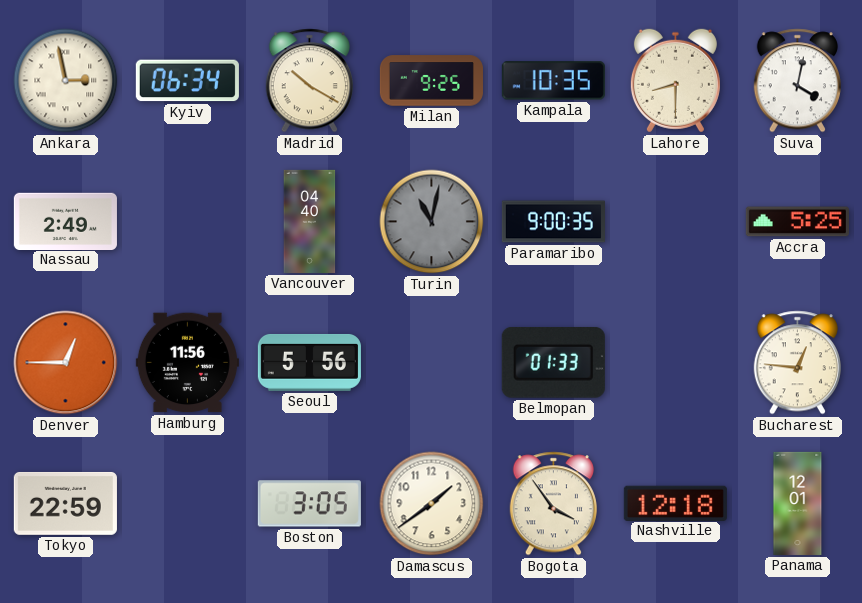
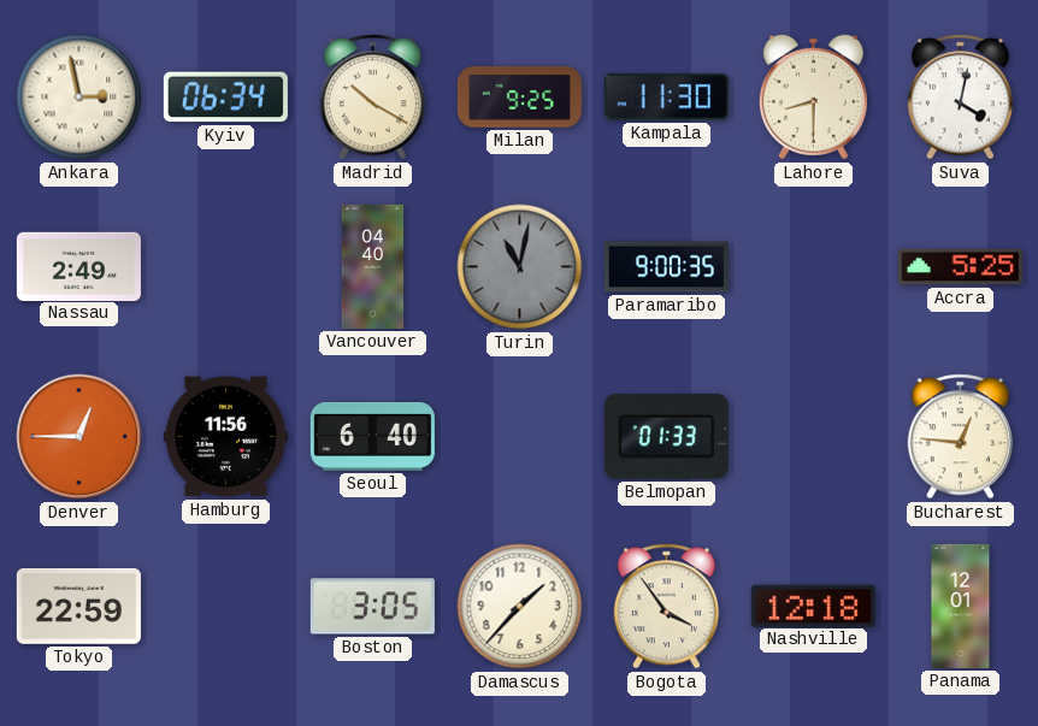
Kampala: 10:35 -> 11:30
Seoul: 5:56 -> 6:40
Damascus: 1:39 -> 1:37
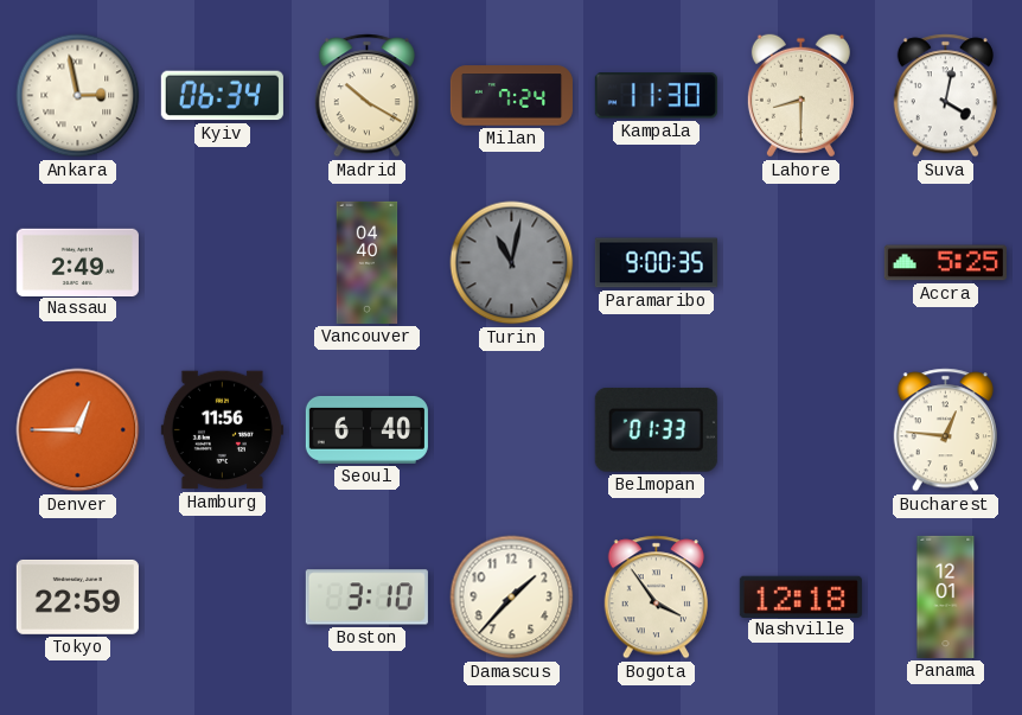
Milan: 9:25 -> 7:24
Boston: 3:05 -> 3:10
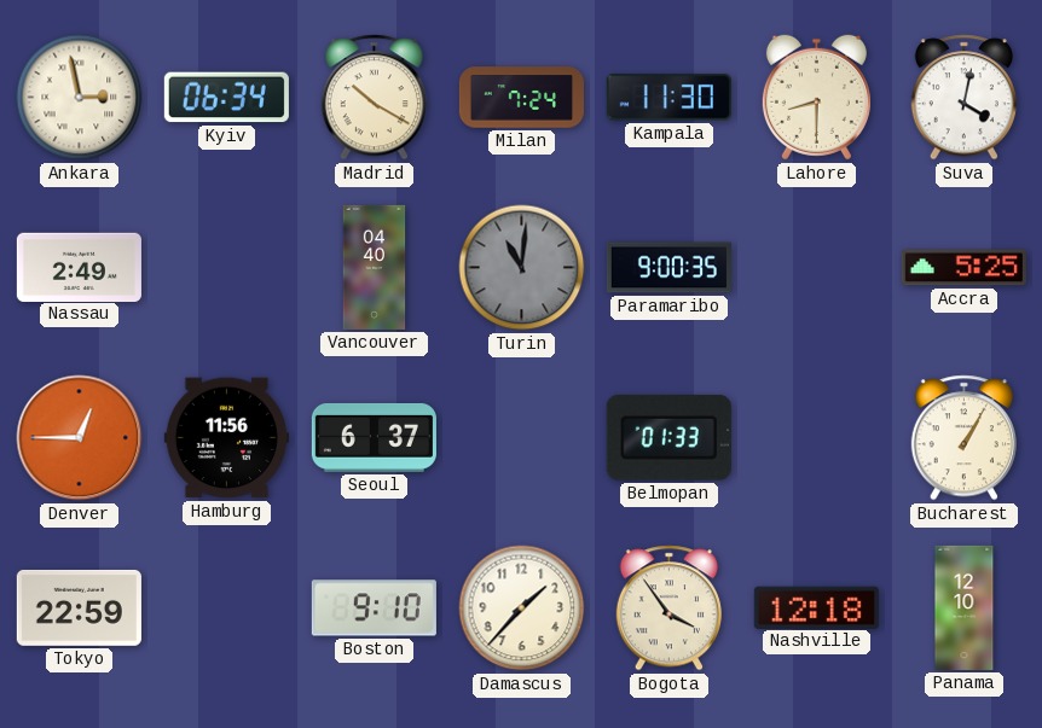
Turin: 11:02 -> 11:01
Seoul: 6:40 -> 6:37
Bucharest: 12:46 -> 1:05
Boston: 3:10 -> 9:10
Panama: 12:01 -> 12:10
